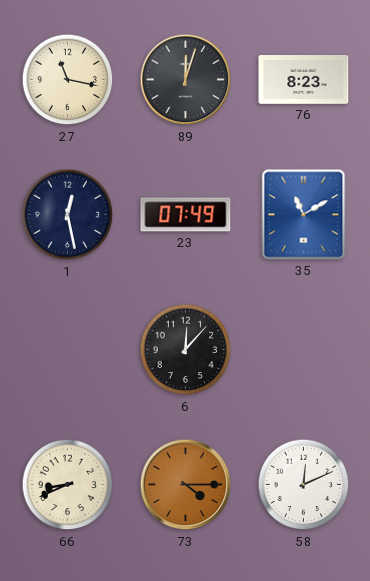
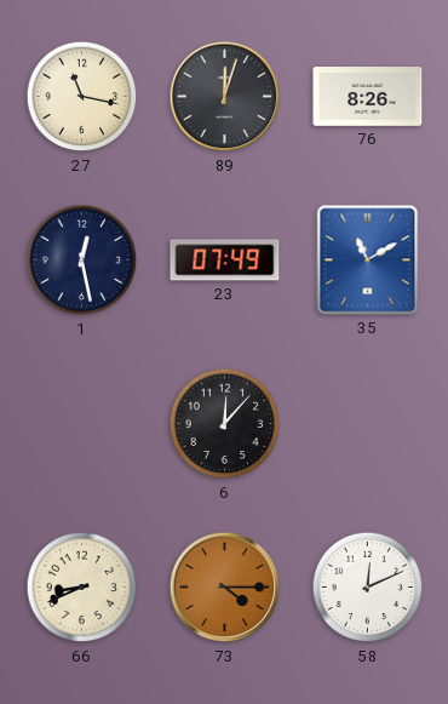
76: 8:23 -> 8:26
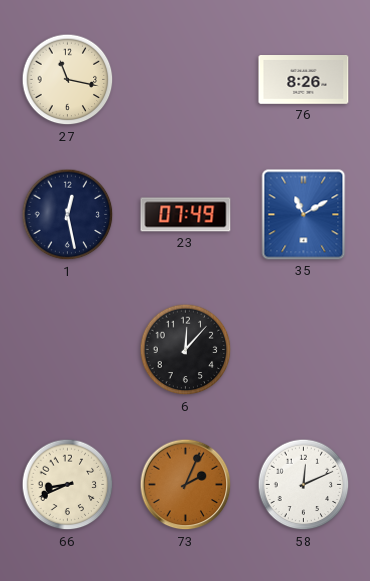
89: 12:03 -> none
73: 4:15 -> 2:04
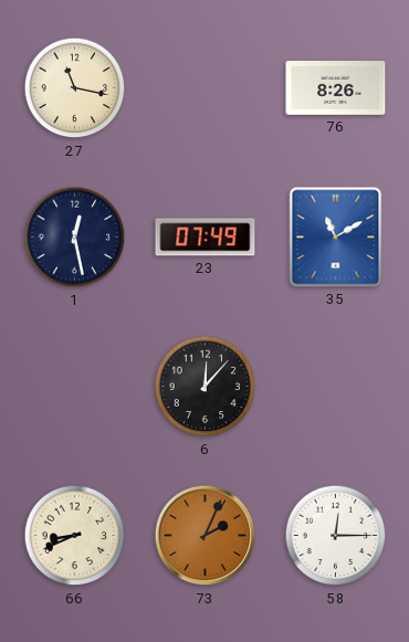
58: 12:11 -> 12:15
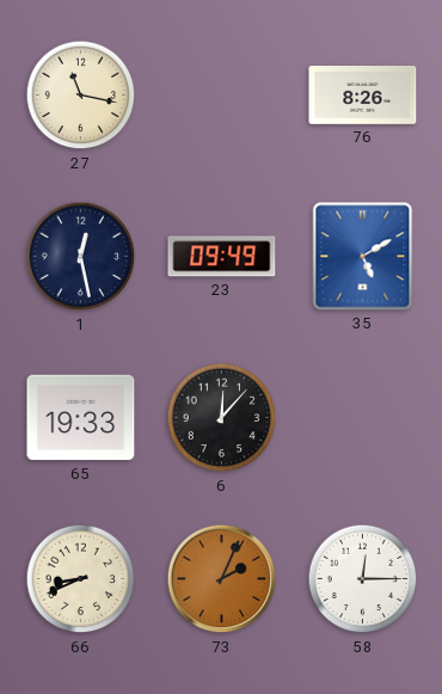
23: 07:49 -> 09:49
35: 11:10 -> 5:10
65: none -> 19:33
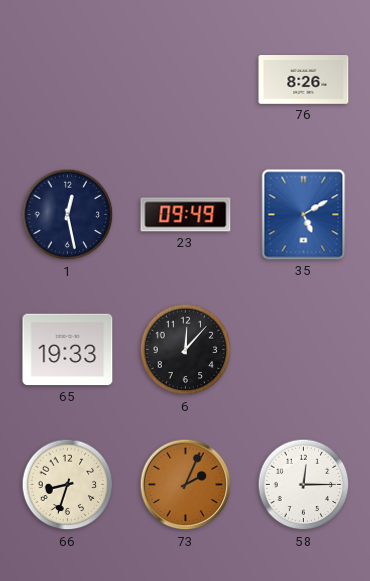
27: 11:17 -> none
66: 8:41 -> 8:33
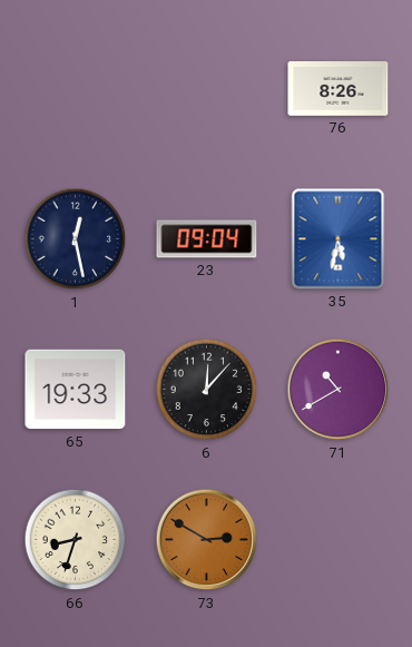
23: 09:49 -> 09:04
35: 5:10 -> 5:32
71: none -> 10:40
73: 2:04 -> 2:50
58: 12:15 -> none
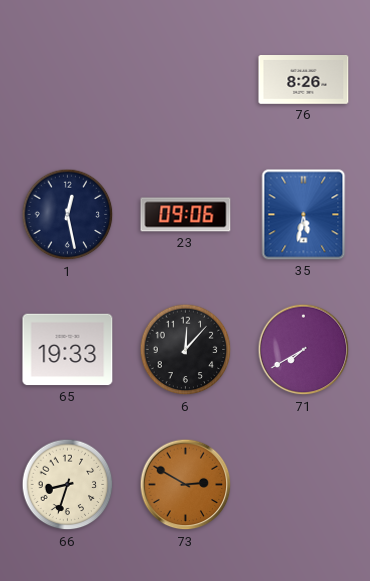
23: 09:04 -> 09:06
71: 10:40 -> 7:40
